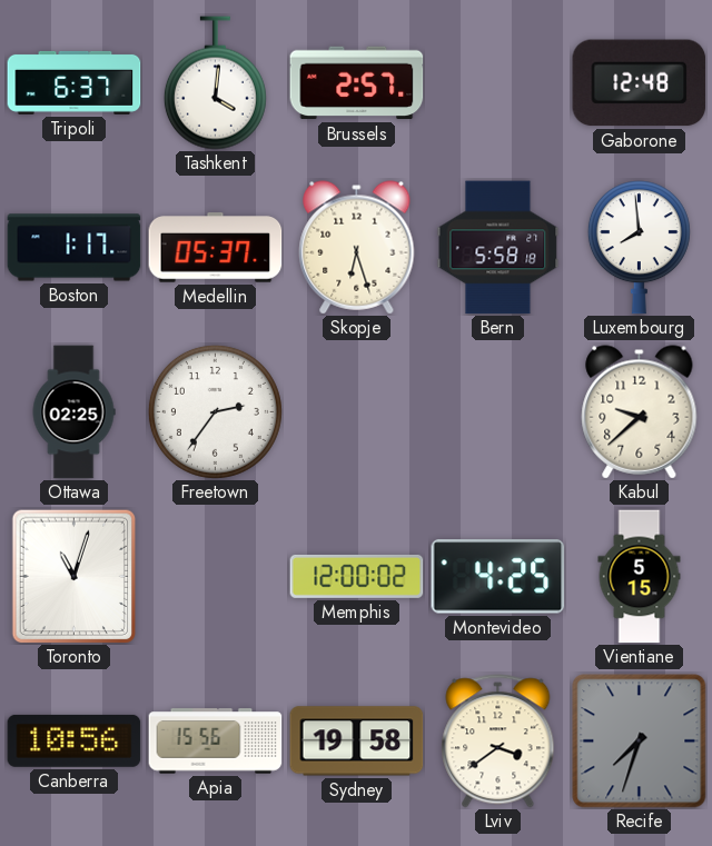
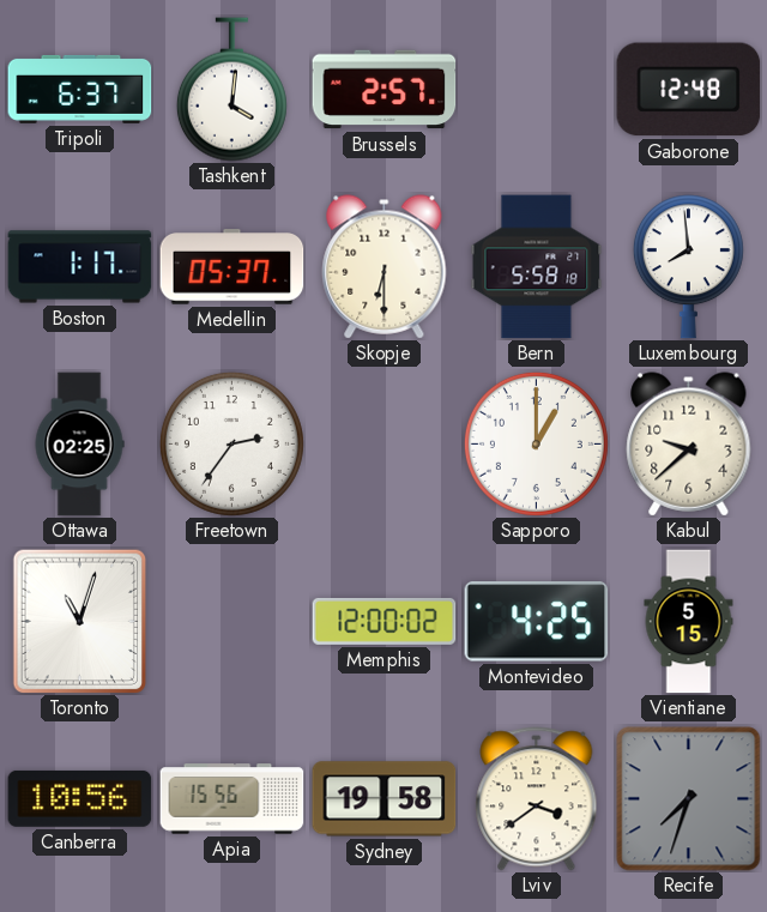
Skopje: 6:27 -> 6:30
Sapporo: none -> 1:00
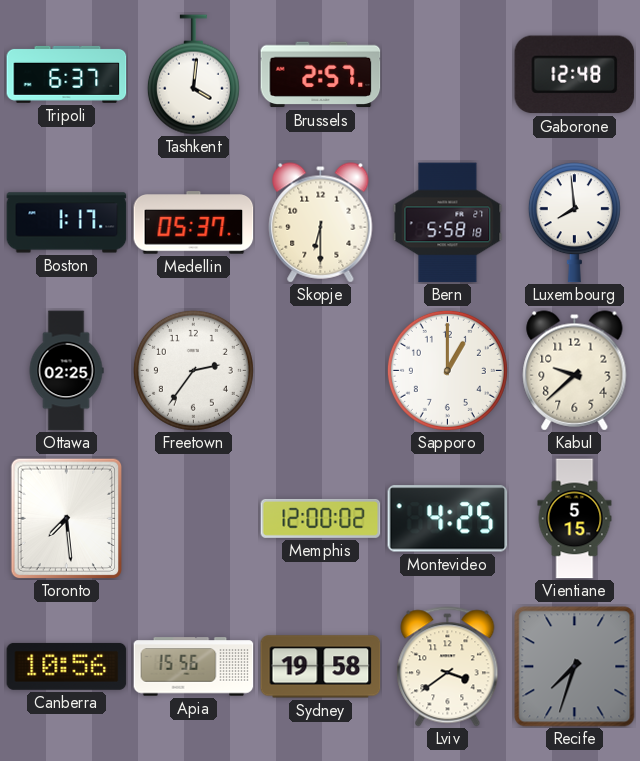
Toronto: 11:03 -> 7:29
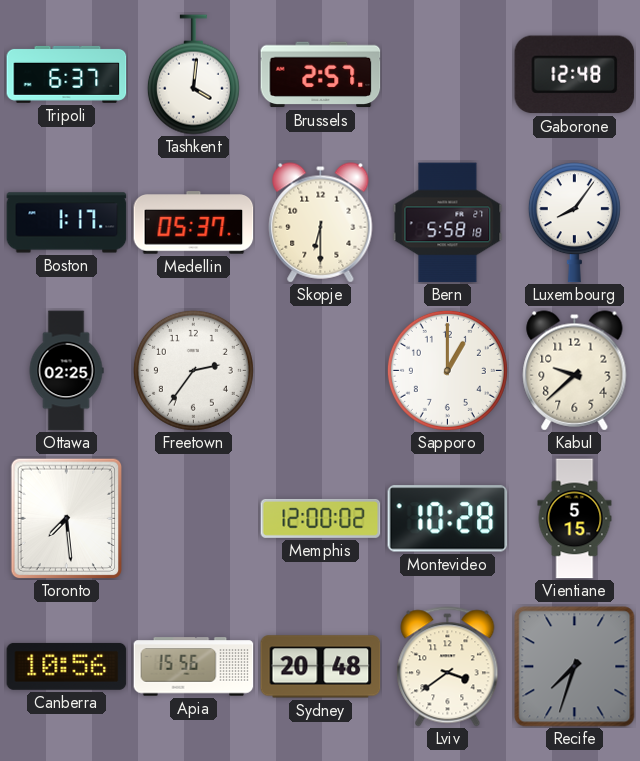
Luxembourg: 7:59 -> 8:06
Montevideo: 4:25 -> 10:28
Sydney: 19:58 -> 20:48
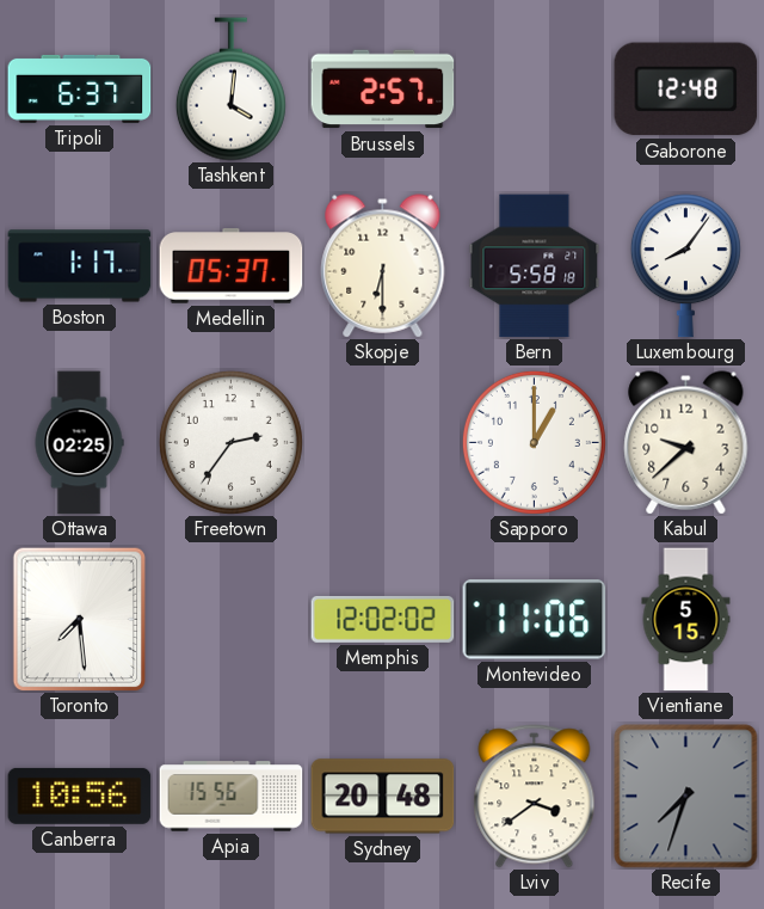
Memphis: 12:00 -> 12:02
Montevideo: 10:28 -> 11:06
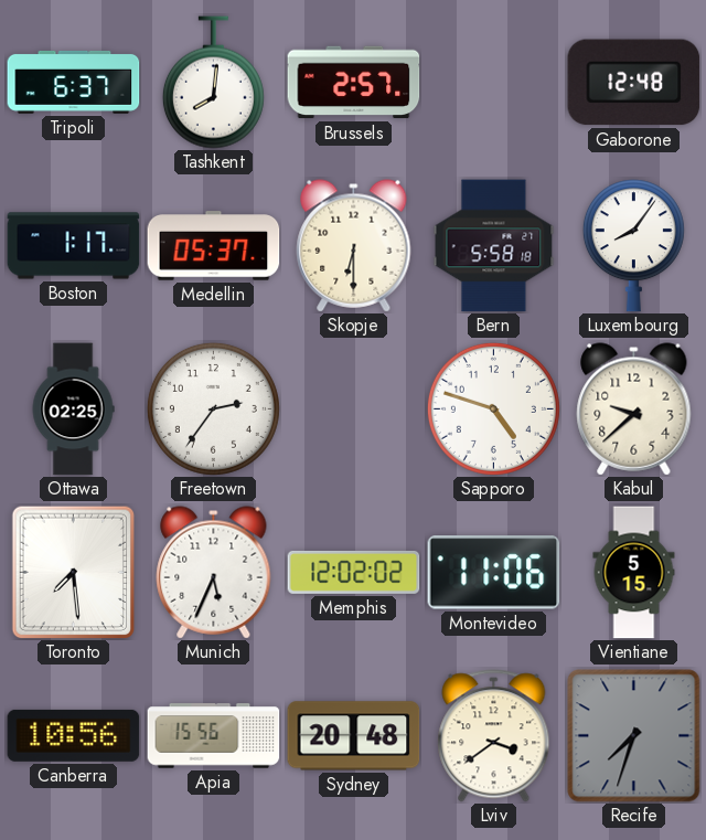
Tashkent: 4:01 -> 8:01
Sapporo: 1:00 -> 4:48
Munich: none -> 5:34
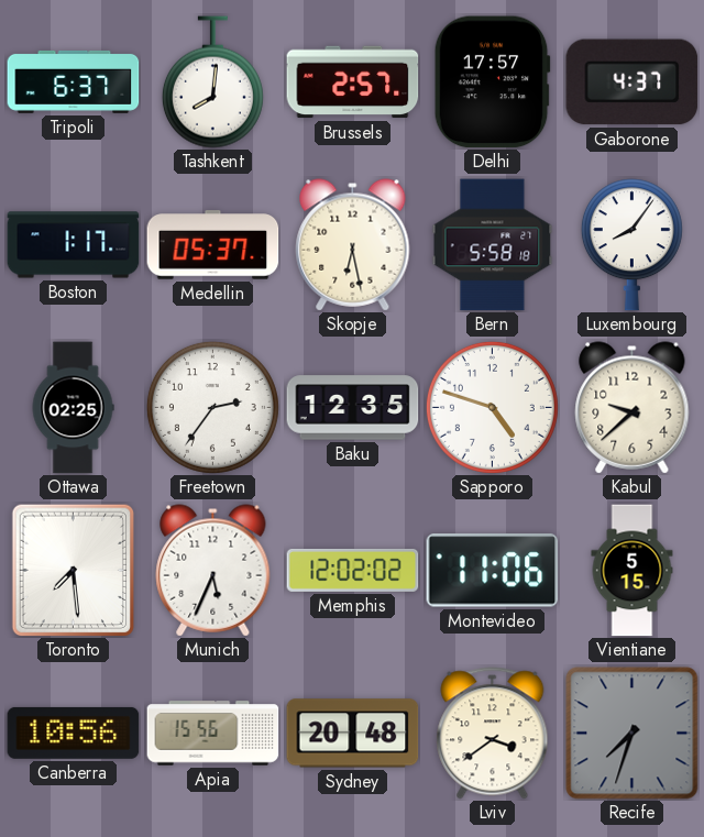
Delhi: none -> 17:57
Gaborone: 12:48 -> 4:37
Skopje: 6:30 -> 6:28
Baku: none -> 12:35
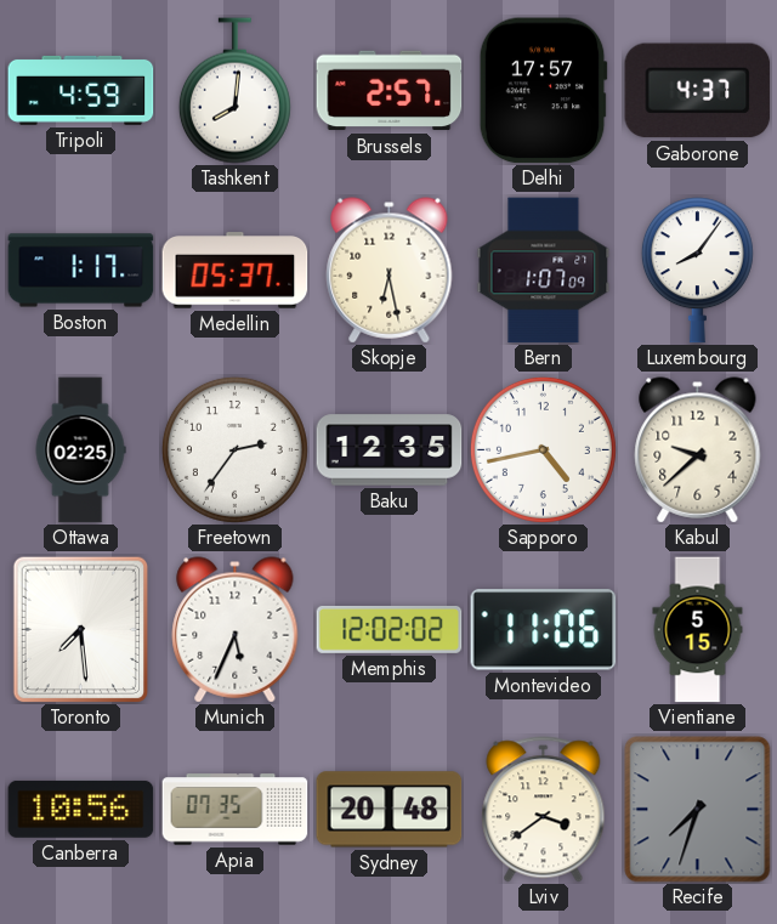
Tripoli: 6:37 -> 4:59
Bern: 5:58 -> 1:07
Sapporo: 4:48 -> 4:43
Apia: 15:56 -> 07:35
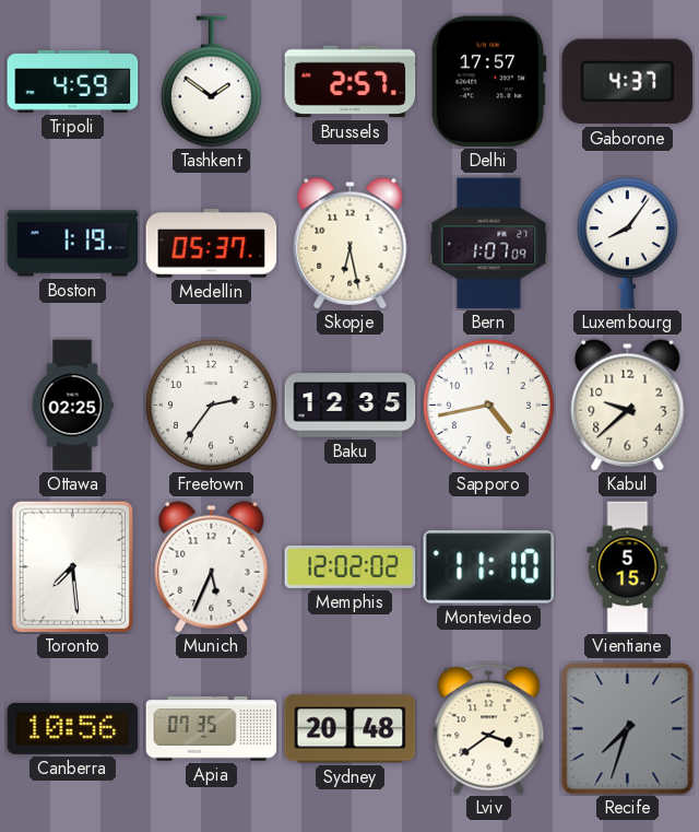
Tashkent: 8:01 -> 1:51
Boston: 1:17 -> 1:19
Montevideo: 11:06 -> 11:10
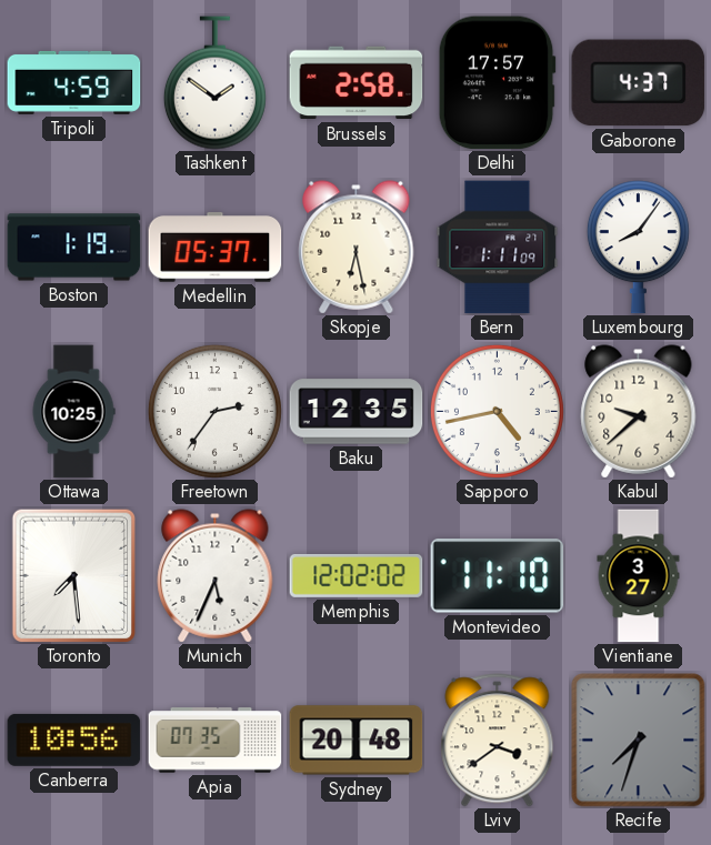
Brussels: 2:57 -> 2:58
Bern: 1:07 -> 1:11
Ottawa: 02:25 -> 10:25
Vientiane: 5:15 -> 3:27
